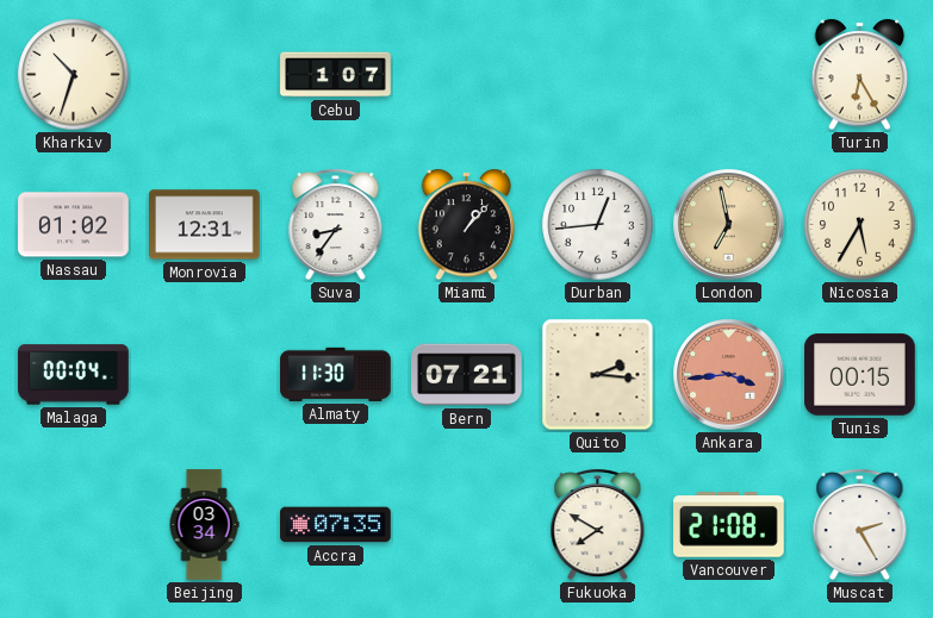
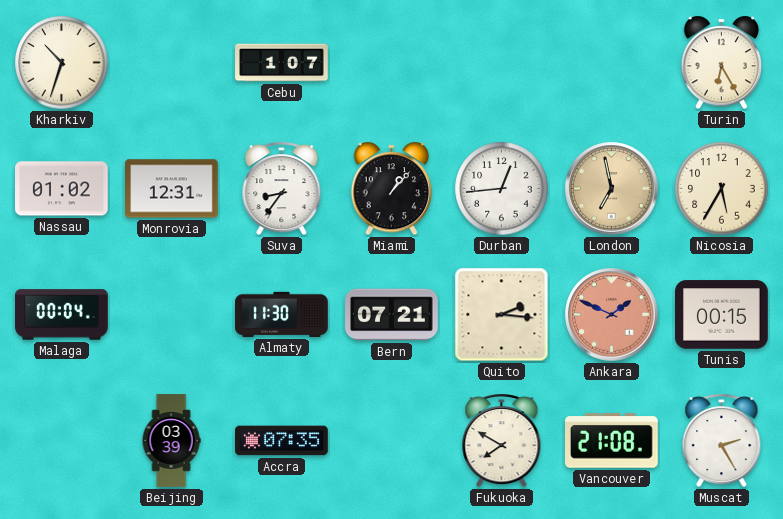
Ankara: 3:44 -> 1:49
Beijing: 03:34 -> 03:39
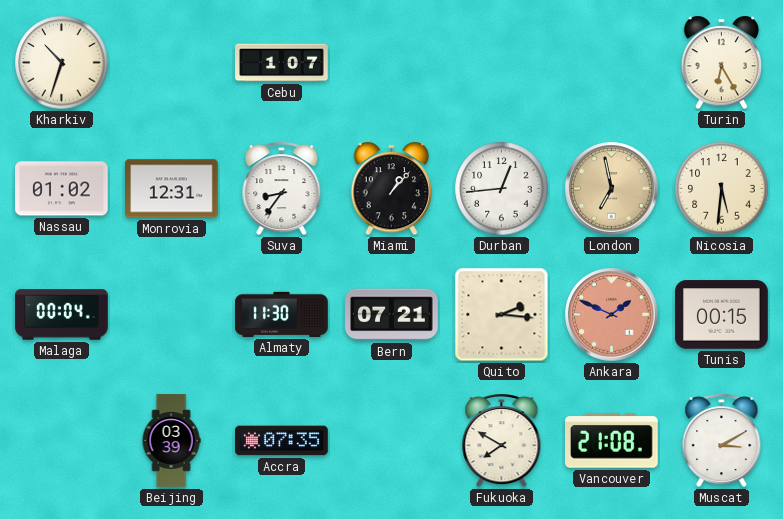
Nicosia: 5:35 -> 5:31
Muscat: 2:25 -> 3:10
